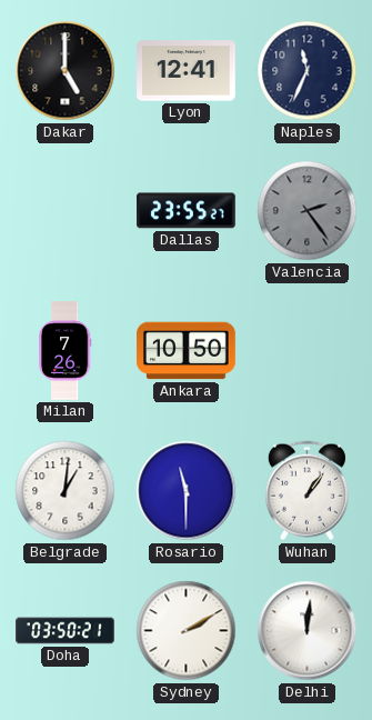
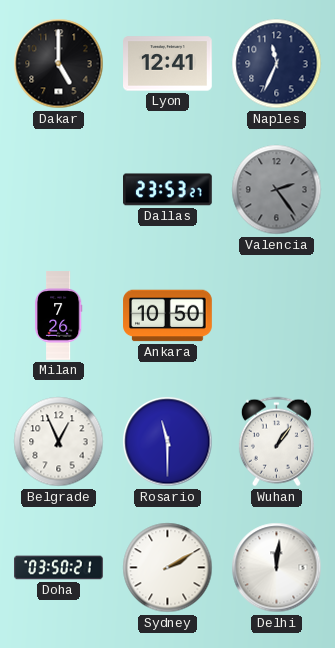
Dallas: 23:55 -> 23:53
Belgrade: 1:01 -> 12:56
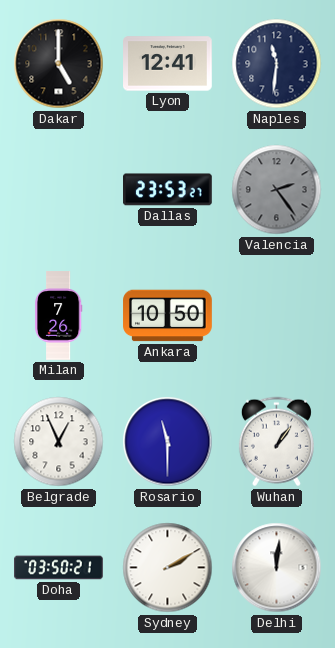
Naples: 11:34 -> 11:31
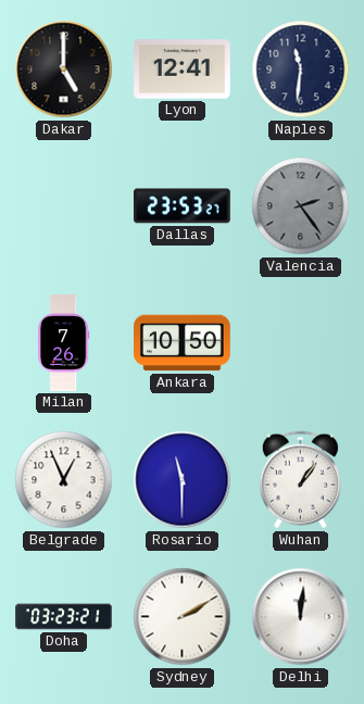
Doha: 03:50 -> 03:23
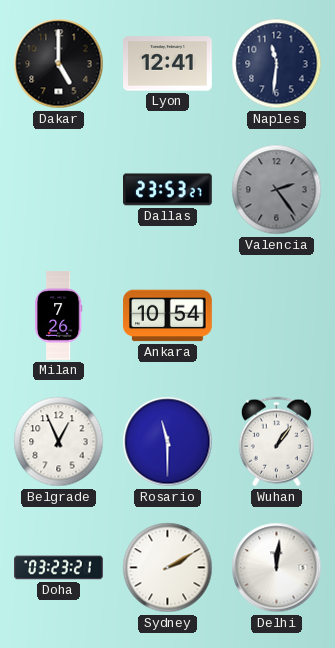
Ankara: 10:50 -> 10:54
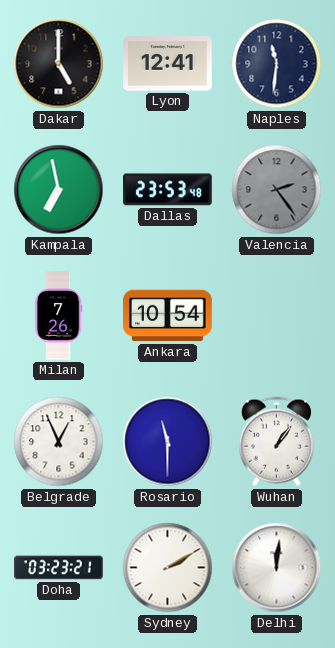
Kampala: none -> 6:58
Dallas: 23:53:27 -> 23:53:48
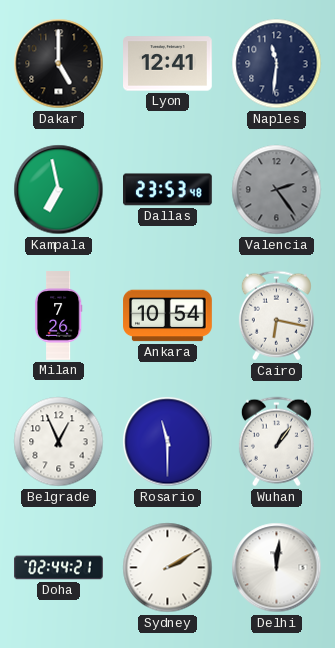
Cairo: none -> 6:17
Doha: 03:23 -> 02:44
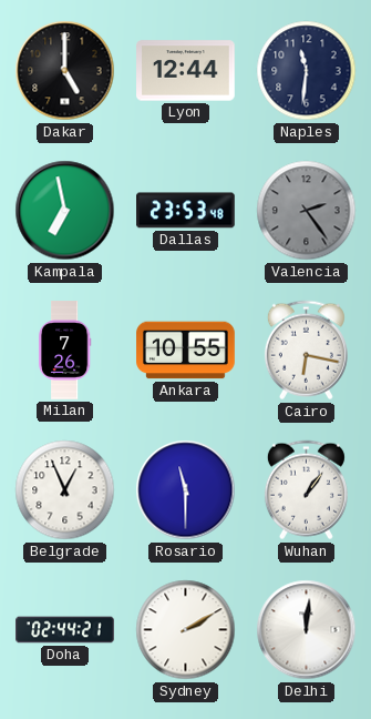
Lyon: 12:41 -> 12:44
Ankara: 10:54 -> 10:55
